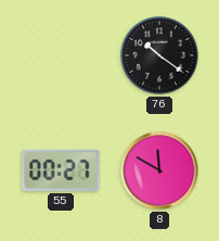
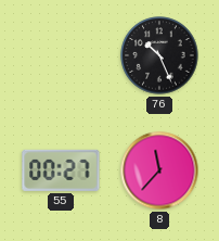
76: 10:21 -> 10:26
8: 11:50 -> 11:37
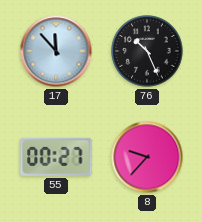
17: none -> 11:53
8: 11:37 -> 9:37
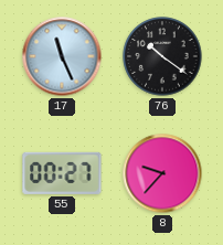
17: 11:53 -> 11:26
76: 10:26 -> 10:21
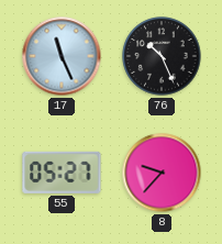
76: 10:21 -> 10:26
55: 00:27 -> 05:27
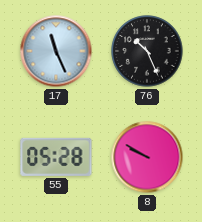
55: 05:27 -> 05:28
8: 9:37 -> 9:50
